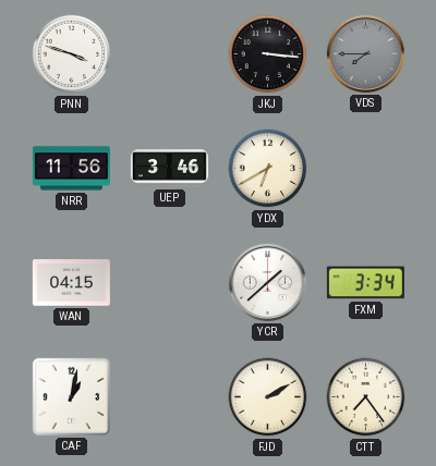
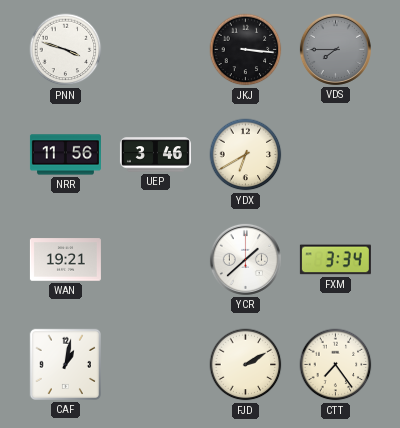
WAN: 04:15 -> 19:21
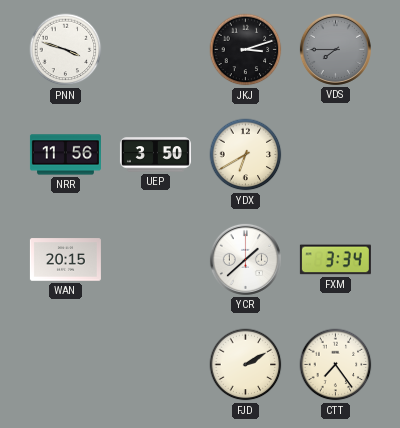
JKJ: 3:16 -> 3:12
UEP: 3:46 -> 3:50
WAN: 19:21 -> 20:15
CAF: 1:02 -> none
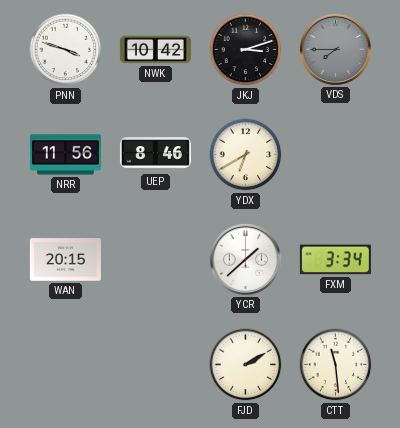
NWK: none -> 10:42
UEP: 3:50 -> 8:46
CTT: 7:24 -> 11:29
